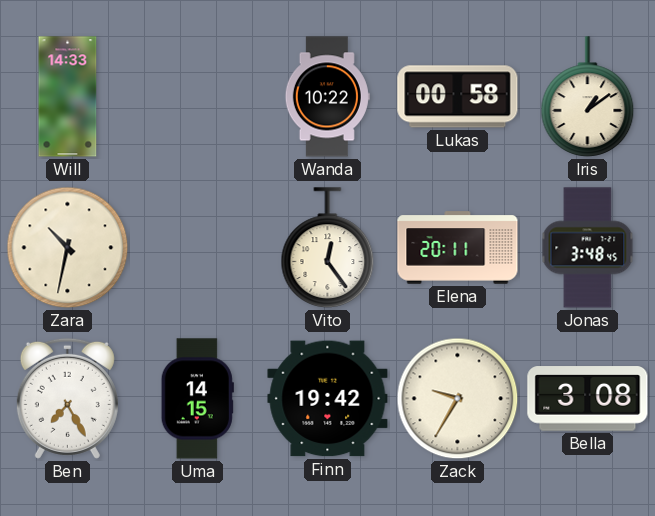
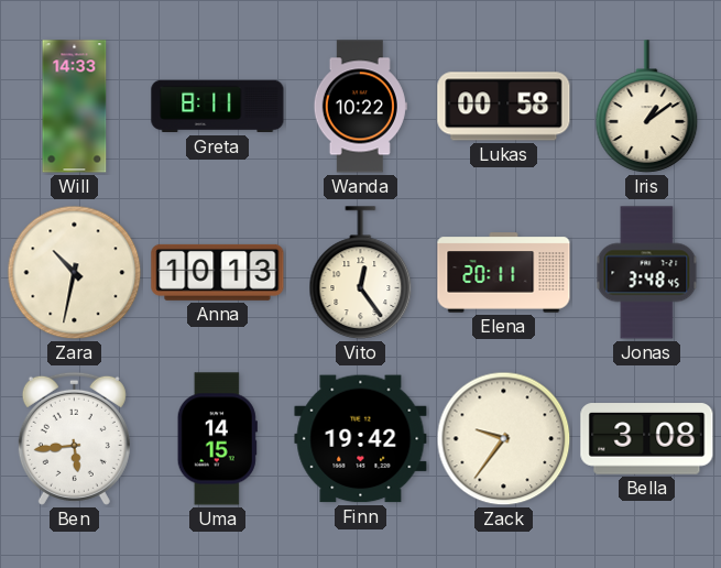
Greta: none -> 8:11
Anna: none -> 10:13
Ben: 7:25 -> 5:44
Zack: 9:35 -> 9:36
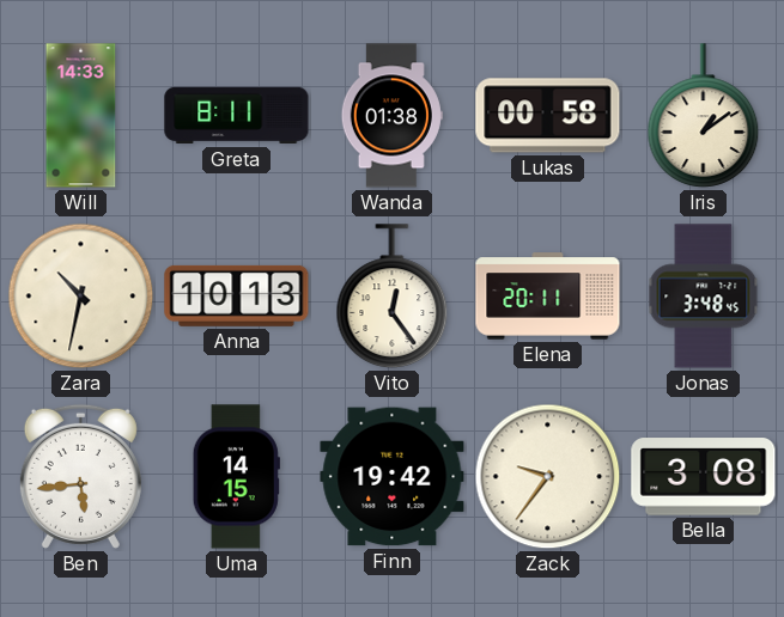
Wanda: 10:22 -> 01:38
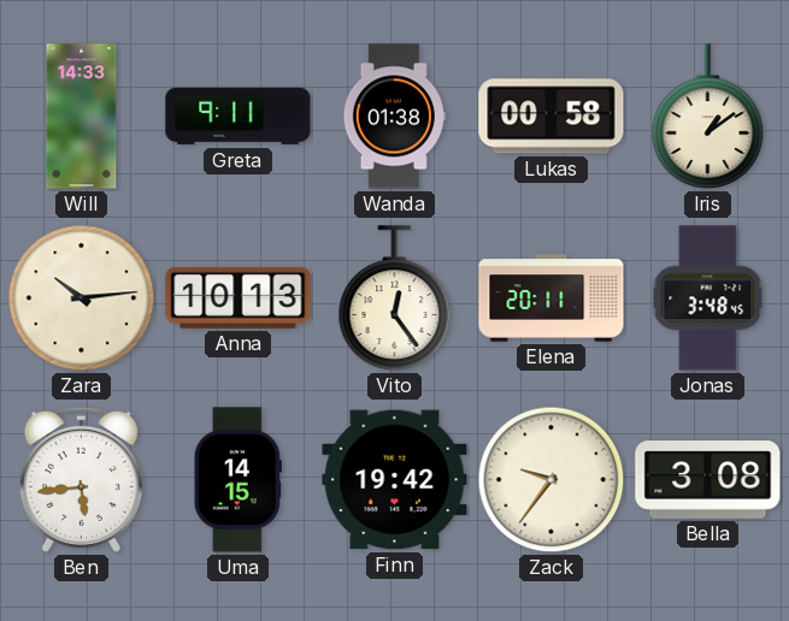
Greta: 8:11 -> 9:11
Zara: 10:32 -> 10:14
